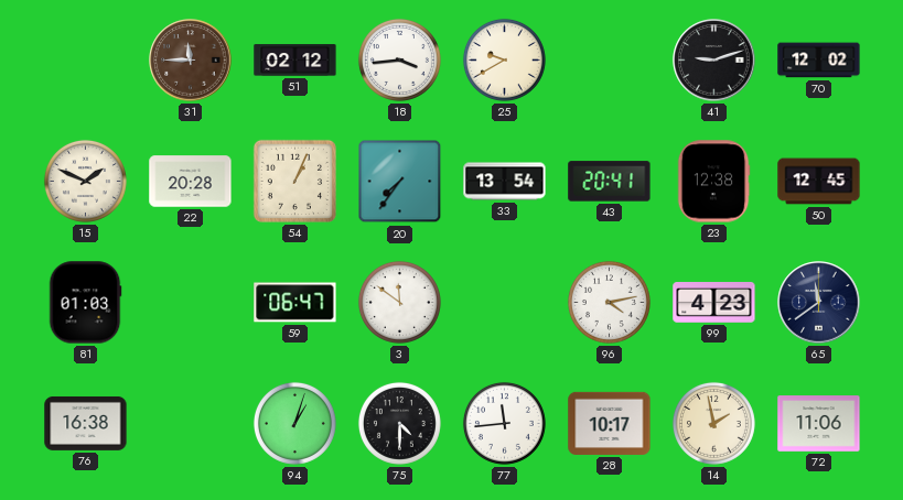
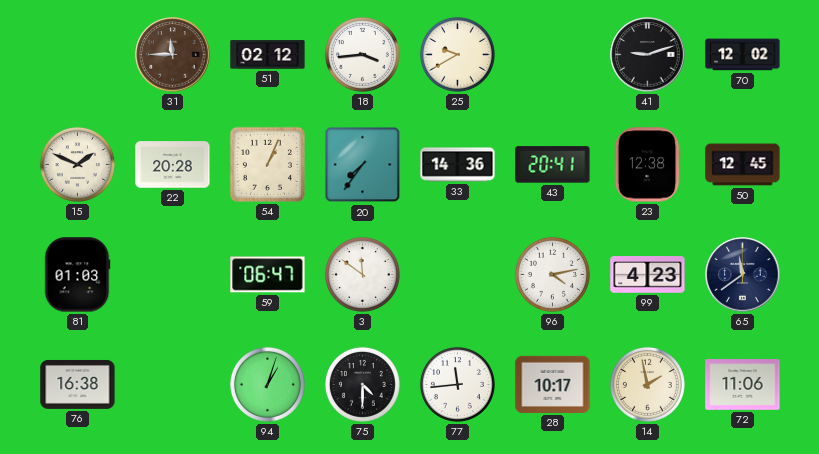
33: 13:54 -> 14:36
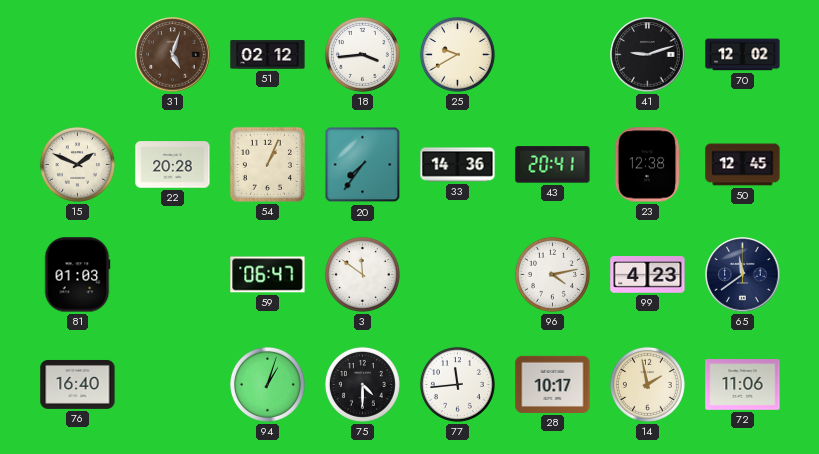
31: 11:45 -> 5:03
76: 16:38 -> 16:40
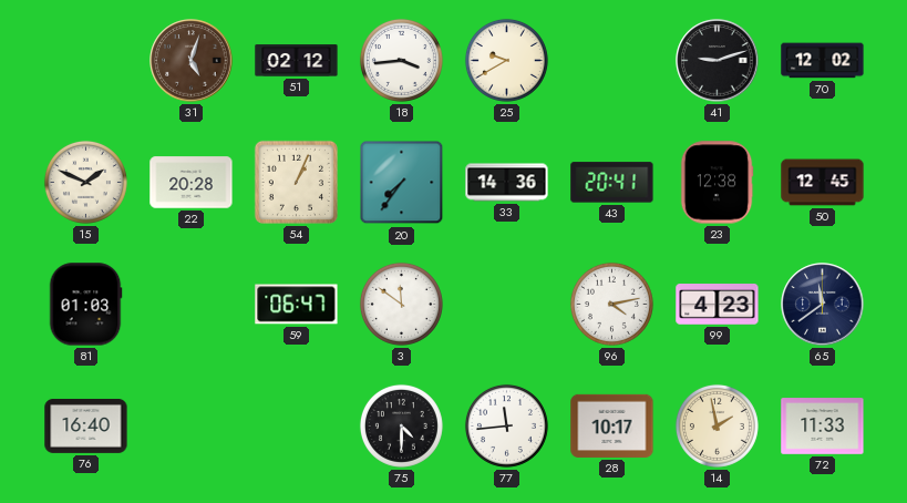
94: 1:03 -> none
72: 11:06 -> 11:33
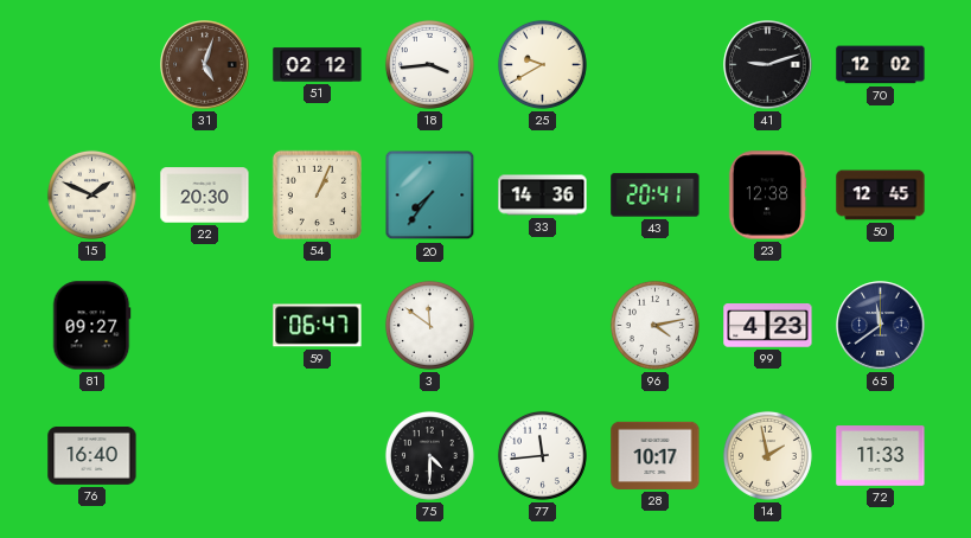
22: 20:28 -> 20:30
81: 01:03 -> 09:27
